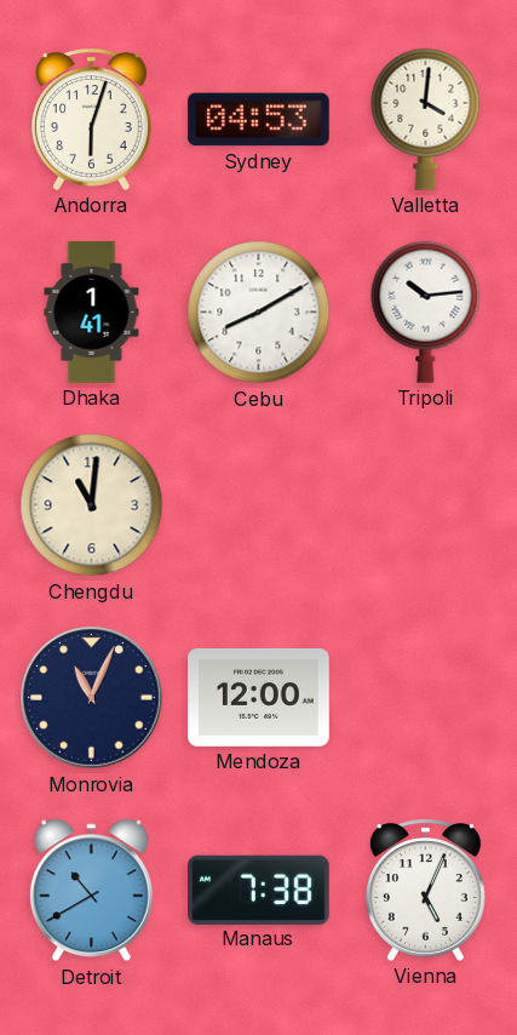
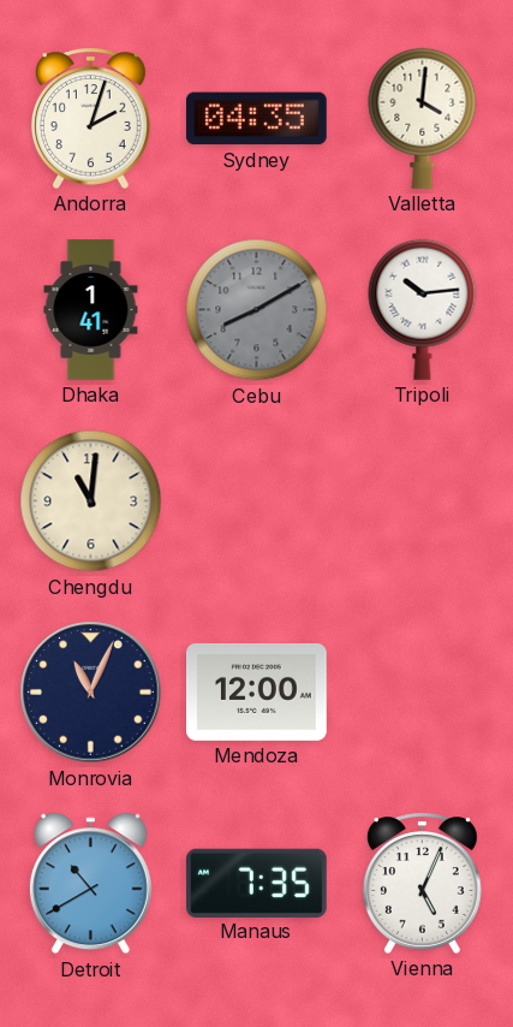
Andorra: 6:03 -> 2:03
Sydney: 04:53 -> 04:35
Cebu dial: white -> grey
Manaus: 7:38 -> 7:35
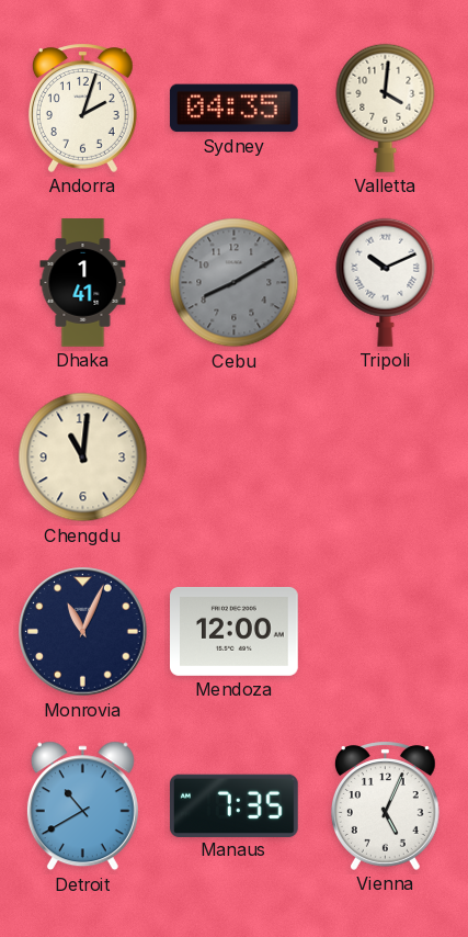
Tripoli: 10:14 -> 10:11
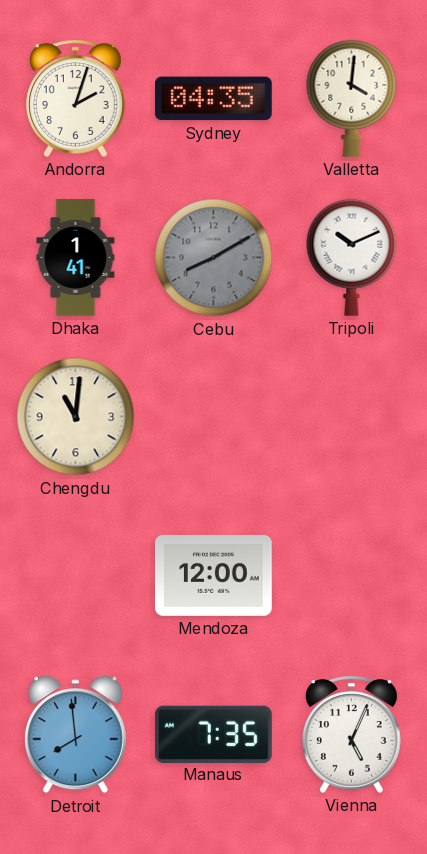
Monrovia: 11:04 -> none
Detroit: 10:40 -> 7:59
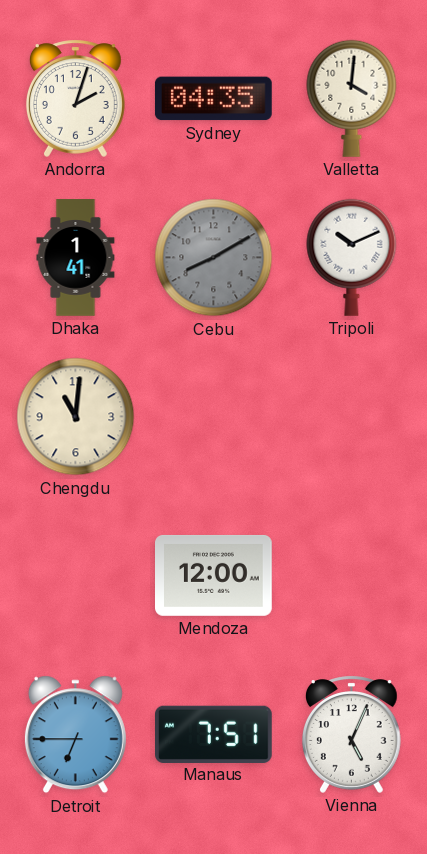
Detroit: 7:59 -> 6:45
Manaus: 7:35 -> 7:51
